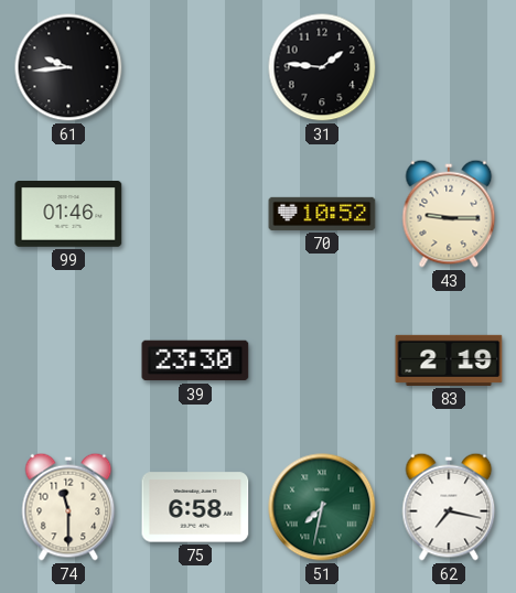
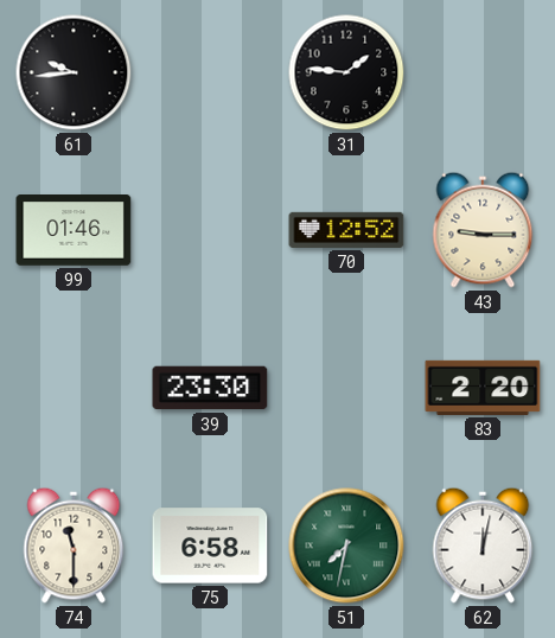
70: 10:52 -> 12:52
83: 2:19 -> 2:20
62: 7:17 -> 12:02
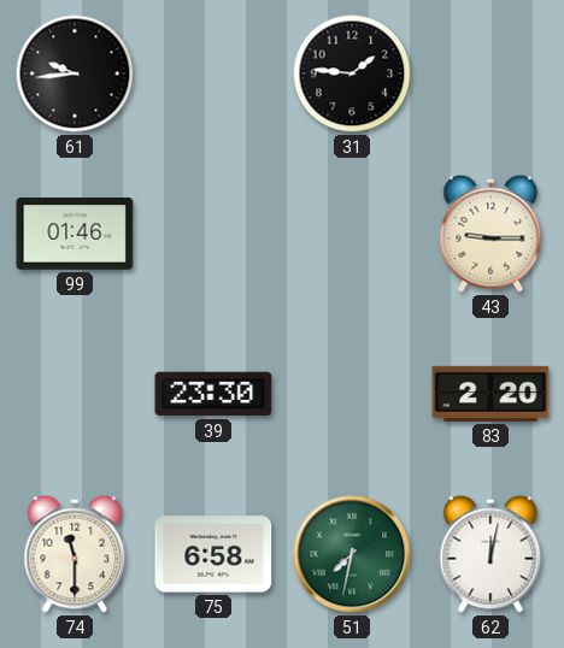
70: 12:52 -> none
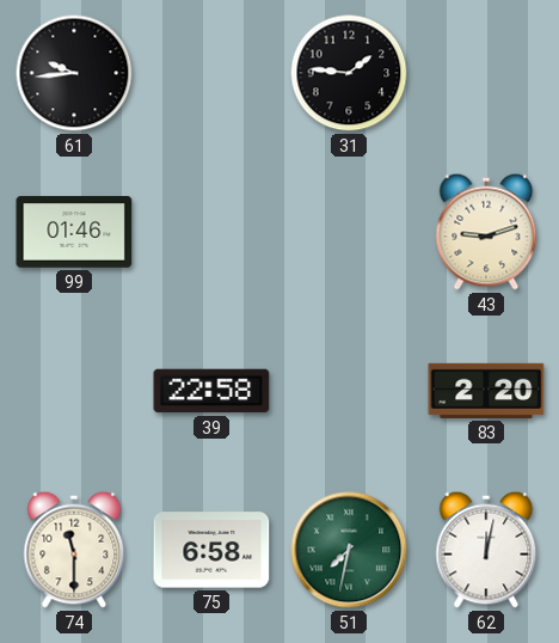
43: 9:15 -> 9:12
39: 23:30 -> 22:58
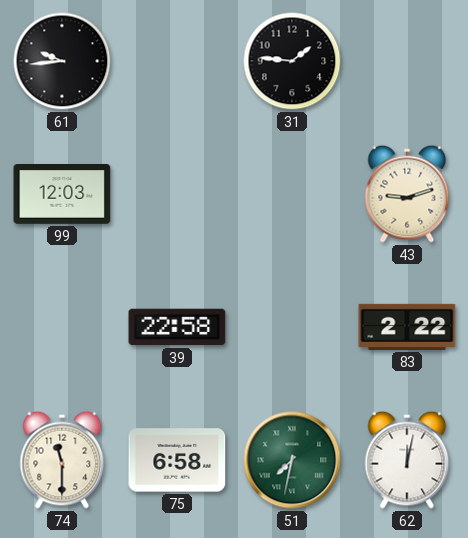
99: 01:46 -> 12:03
83: 2:20 -> 2:22
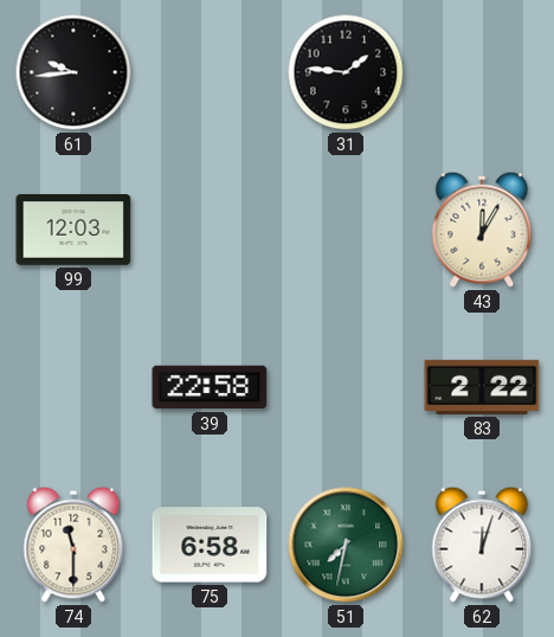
43: 9:12 -> 12:05
62: 12:02 -> 12:03
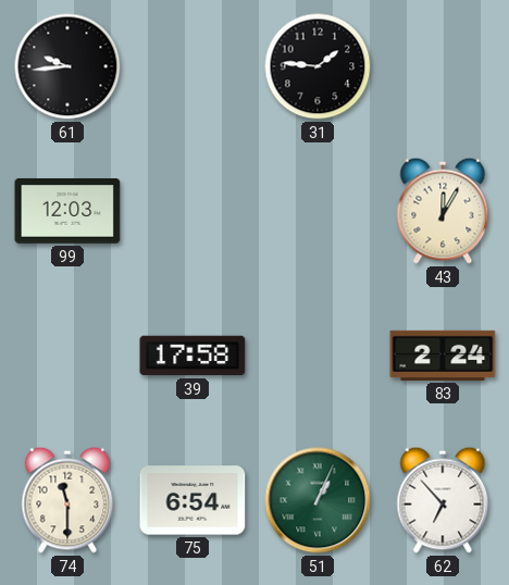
39: 22:58 -> 17:58
83: 2:22 -> 2:24
75: 6:58 -> 6:54
51: 7:32 -> 1:04
62: 12:03 -> 6:53
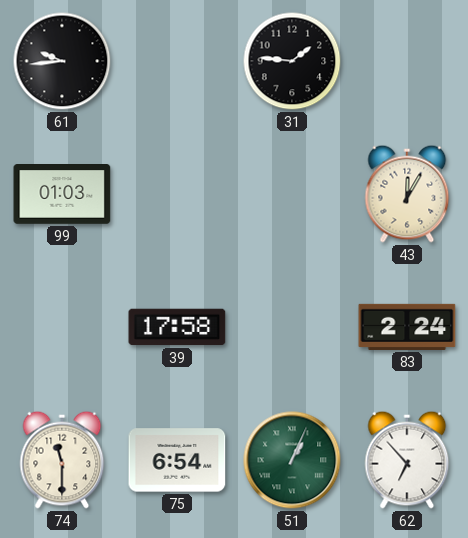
99: 12:03 -> 01:03
